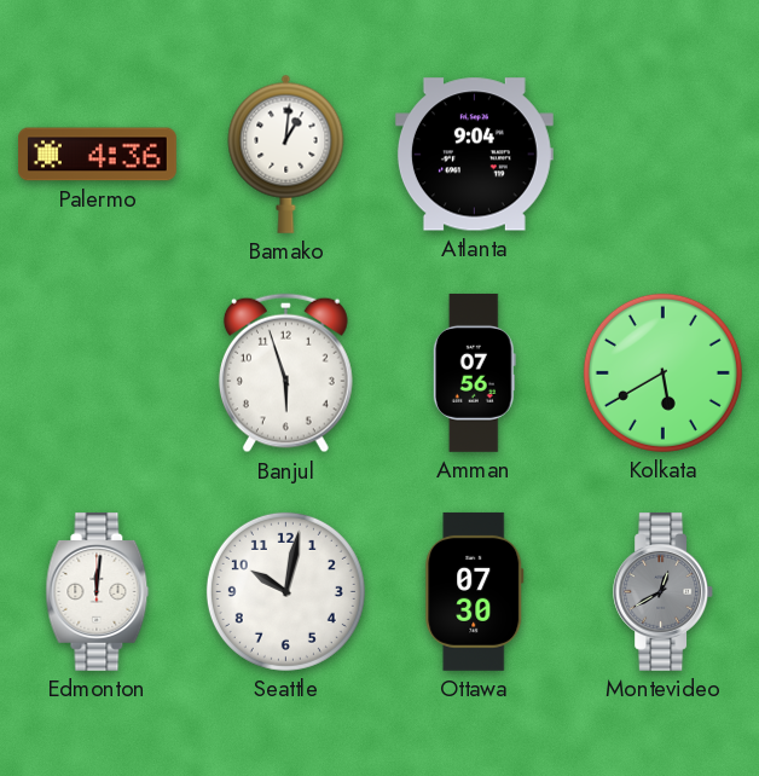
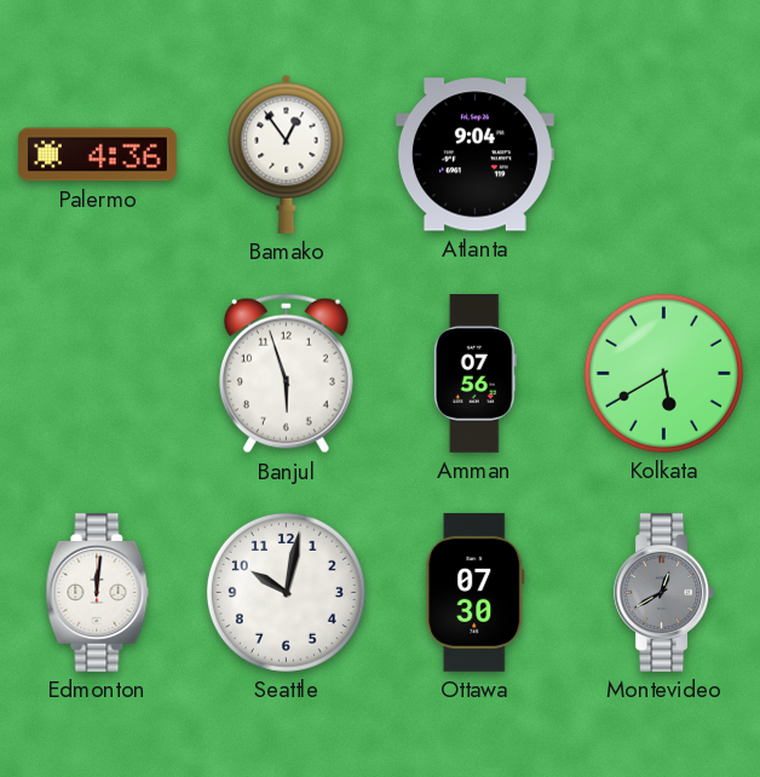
Bamako: 1:01 -> 12:54
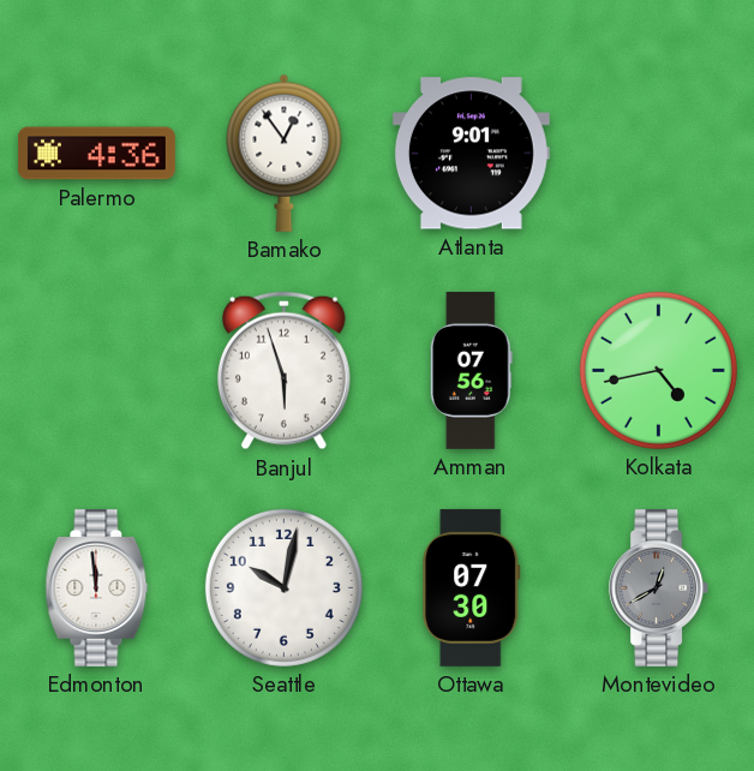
Atlanta: 9:04 -> 9:01
Kolkata: 5:40 -> 4:43
Edmonton: 12:01 -> 11:59
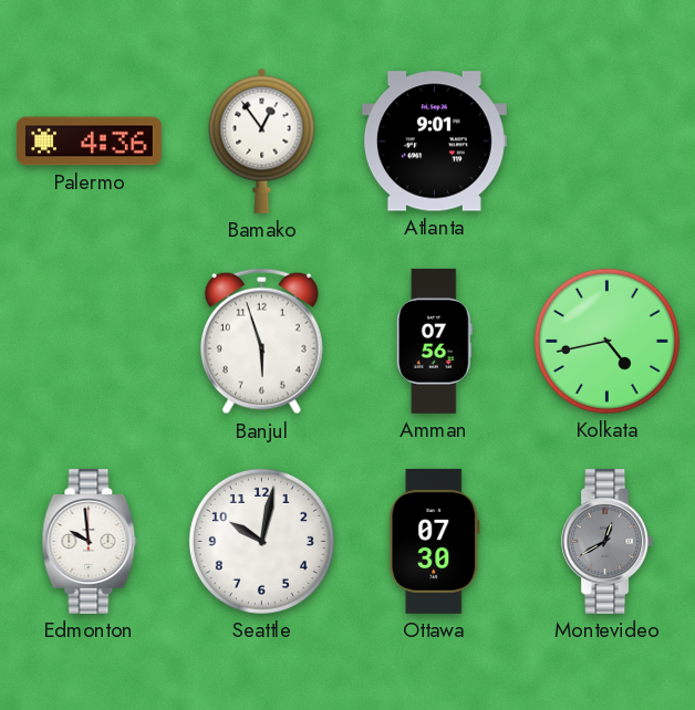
Edmonton: 11:59 -> 9:59
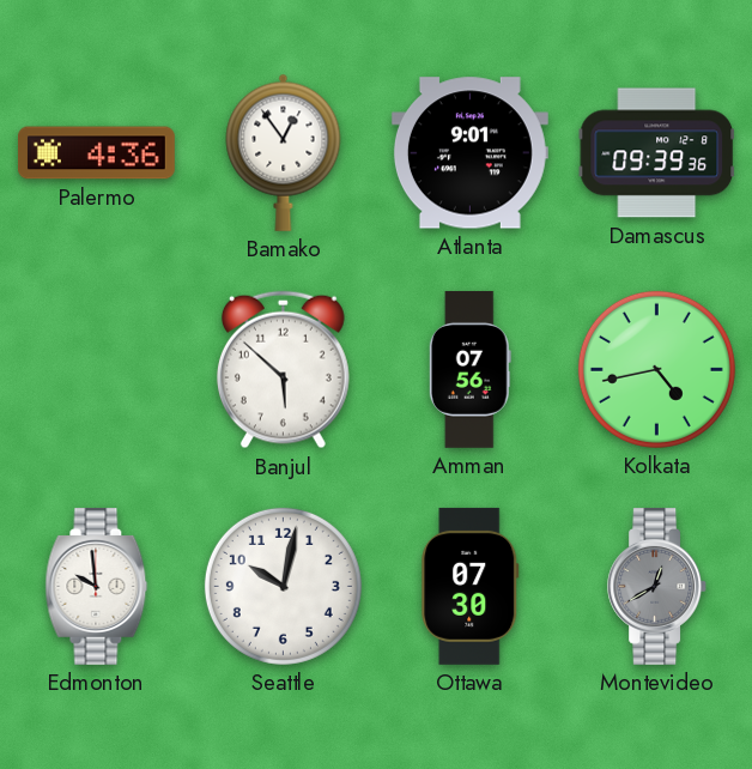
Damascus: none -> 09:39
Banjul: 5:57 -> 5:52
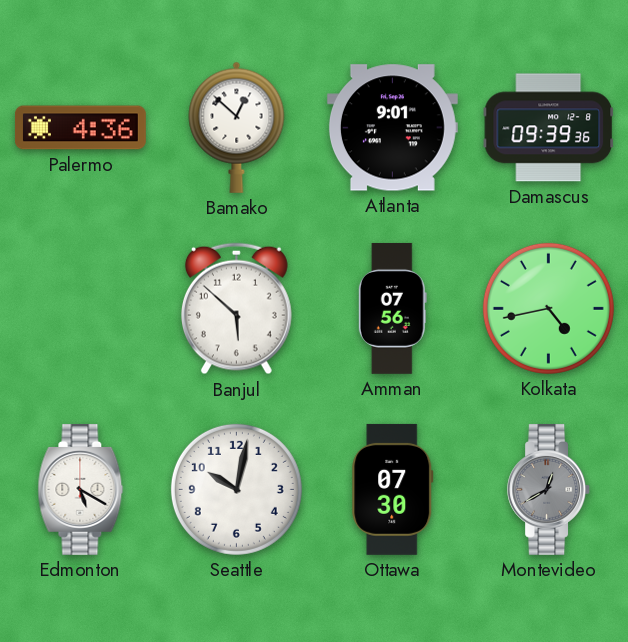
Bamako: 12:54 -> 12:52
Edmonton: 9:59 -> 5:20
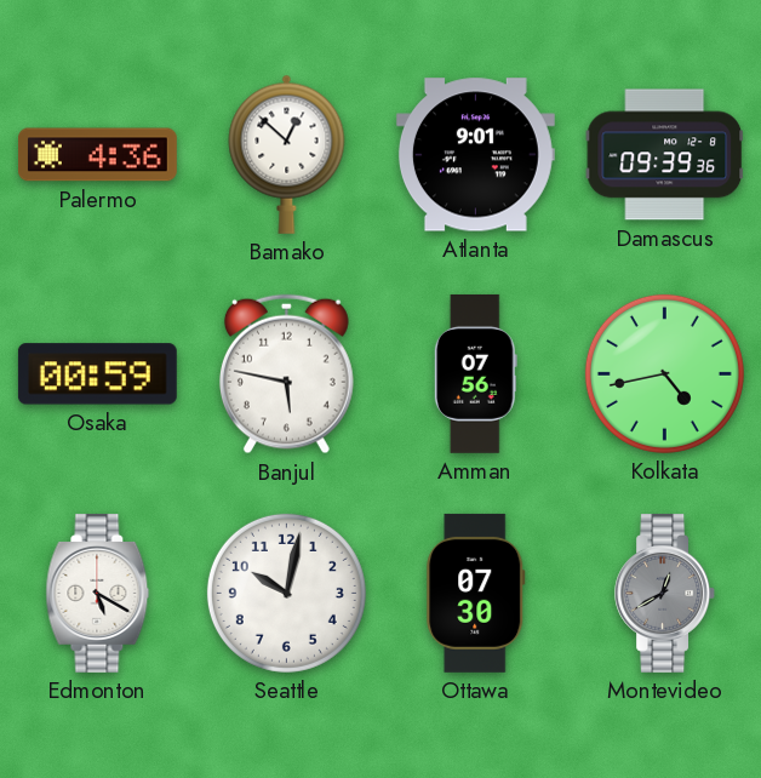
Osaka: none -> 00:59
Banjul: 5:52 -> 5:47
